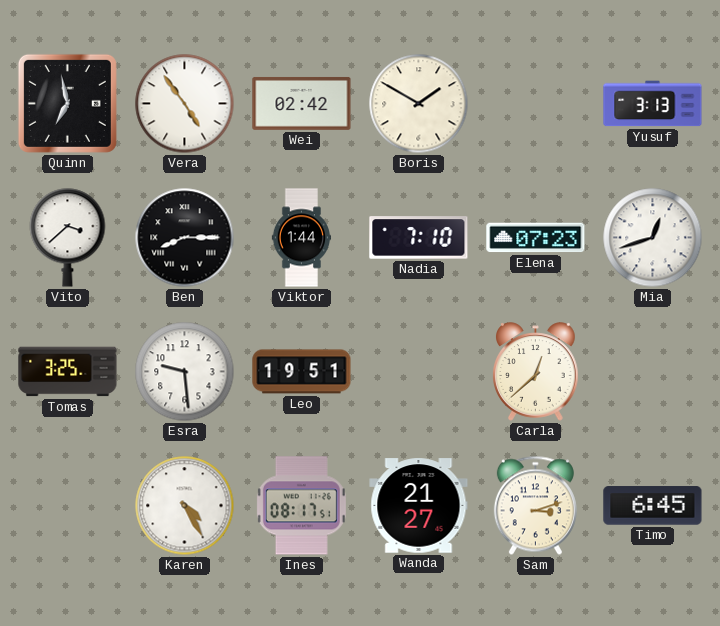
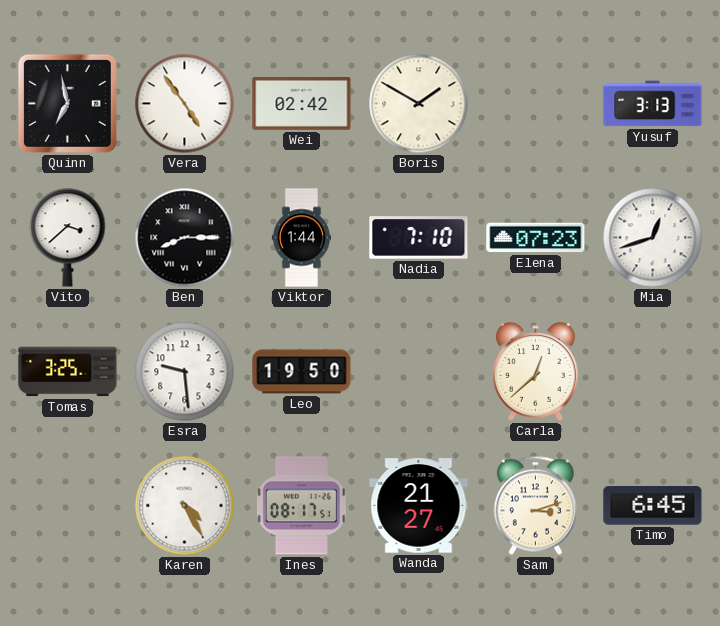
Leo: 19:51 -> 19:50
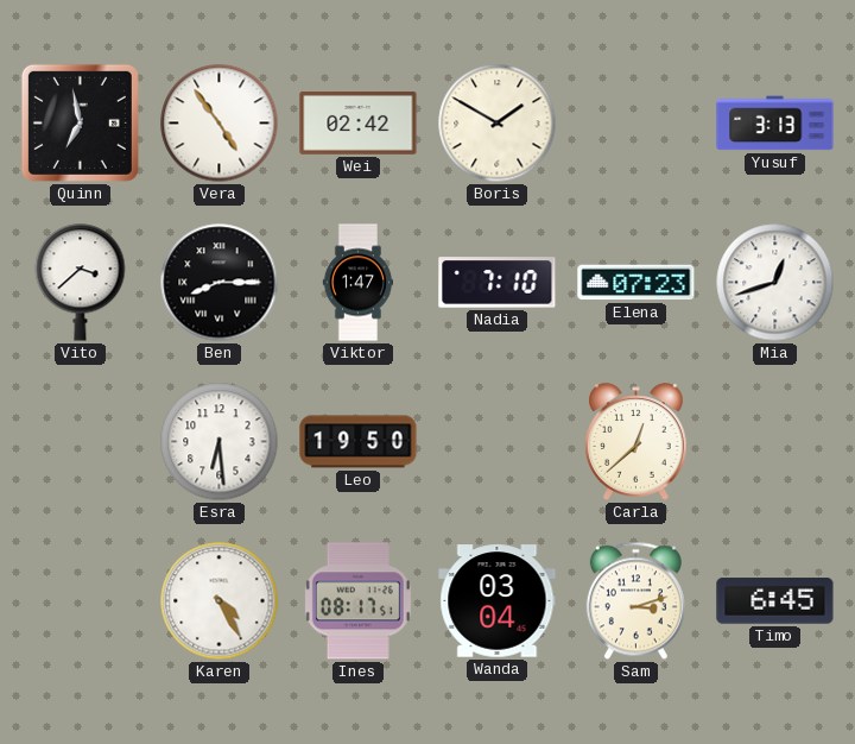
Viktor: 1:44 -> 1:47
Tomas: 3:25 -> none
Esra: 9:29 -> 6:29
Wanda: 21:27 -> 03:04
